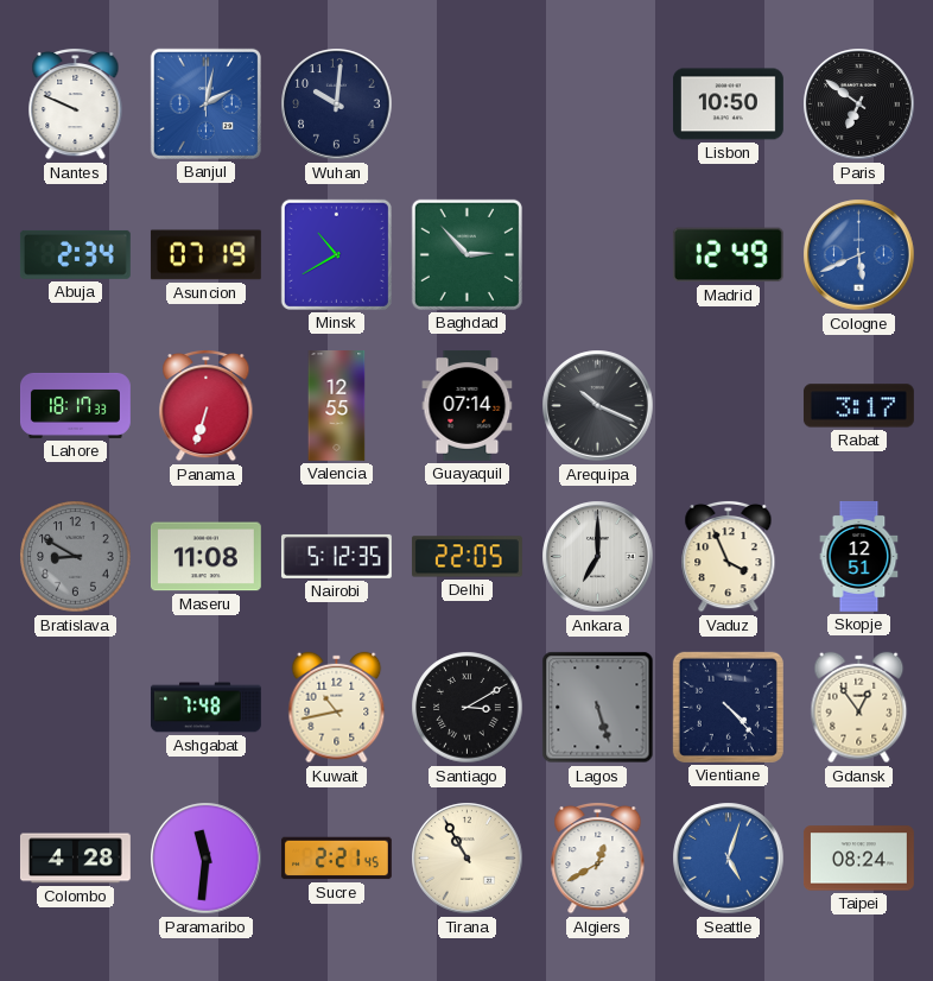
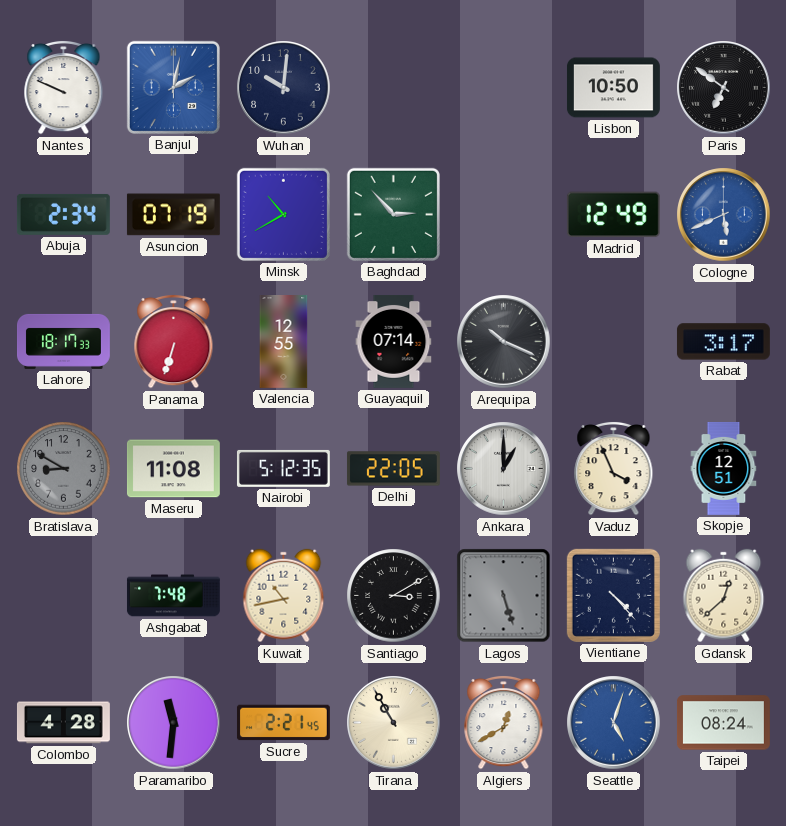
Ankara: 7:00 -> 1:00
Gdansk: 12:54 -> 12:38
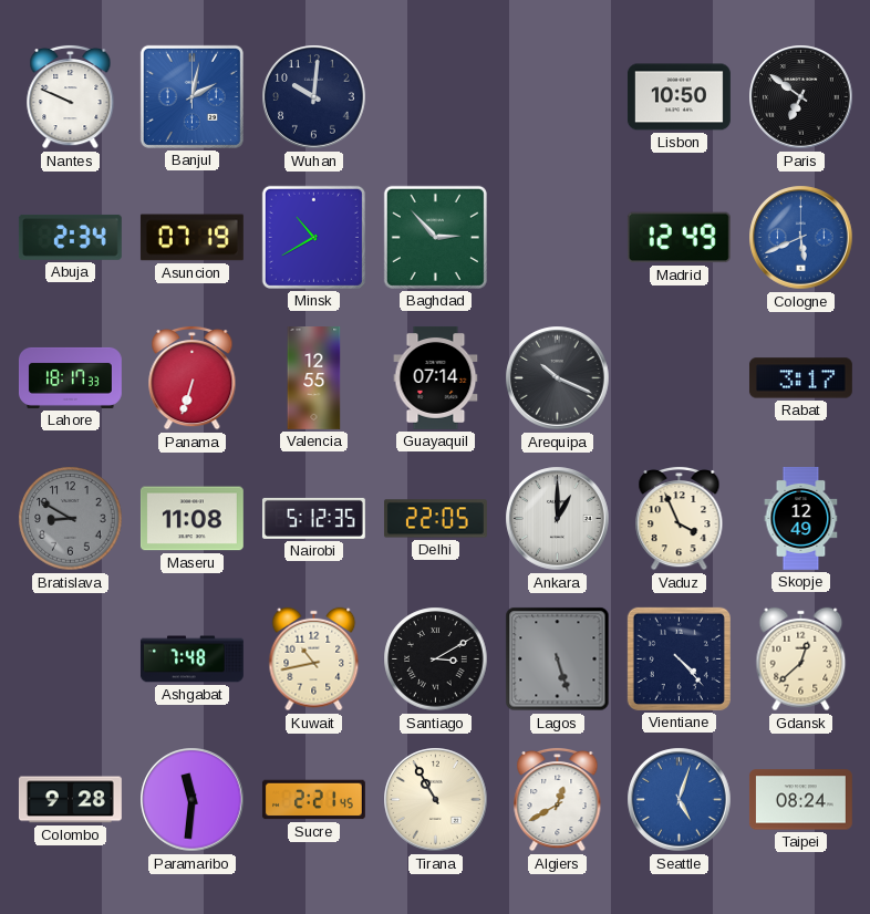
Skopje: 12:51 -> 12:49
Colombo: 4:28 -> 9:28
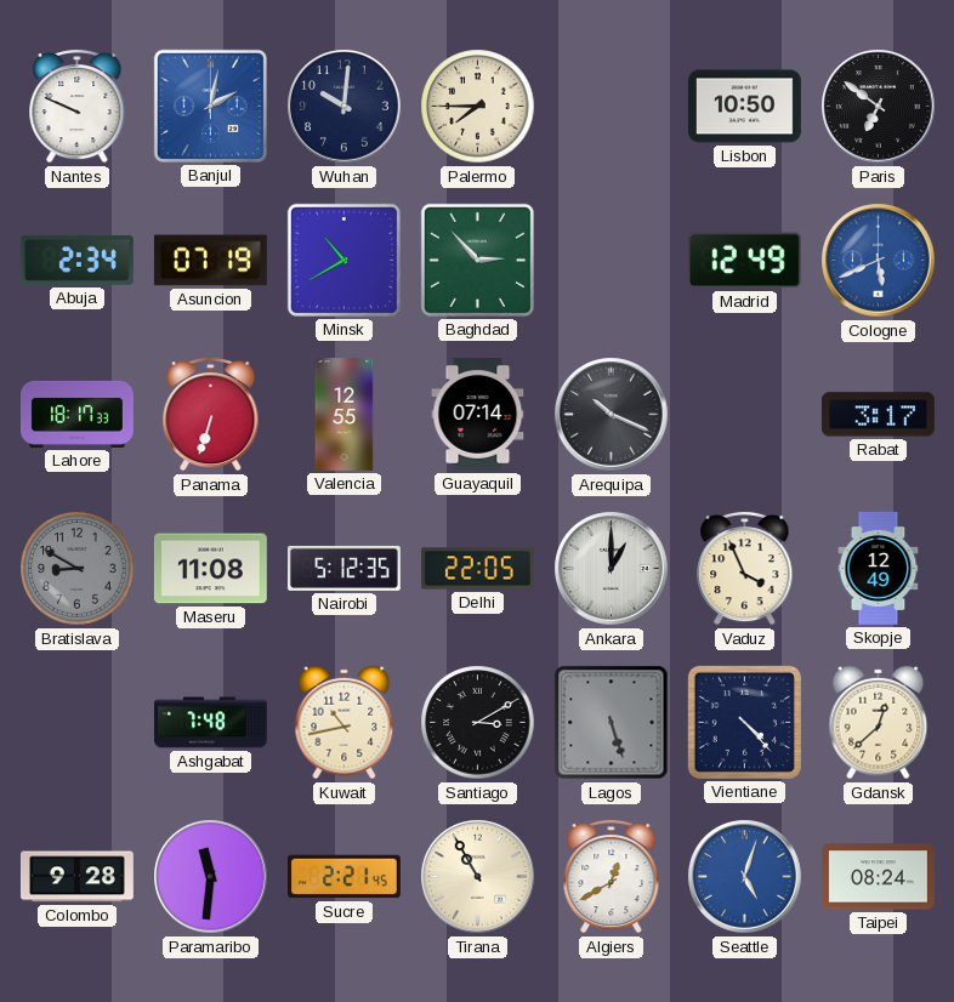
Palermo: none -> 7:45
